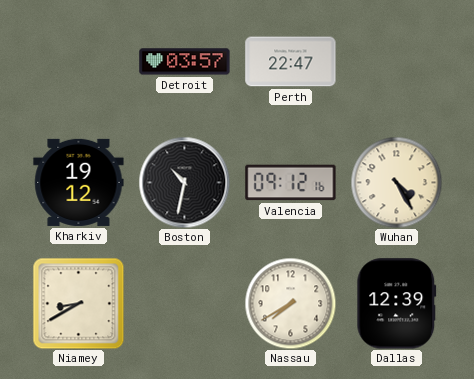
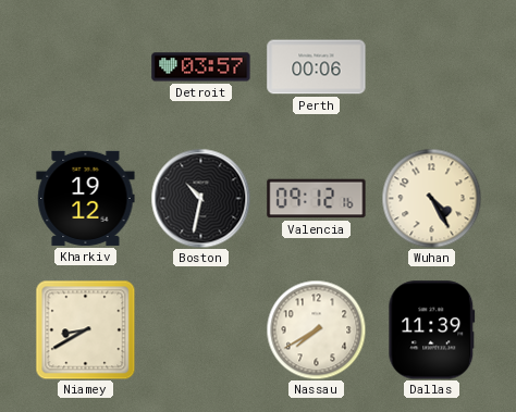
Perth: 22:47 -> 00:06
Dallas: 12:39 -> 11:39
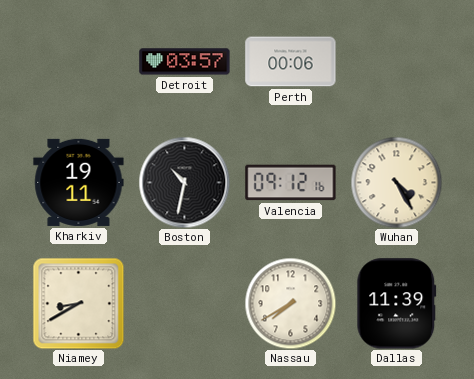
Kharkiv: 19:12 -> 19:11
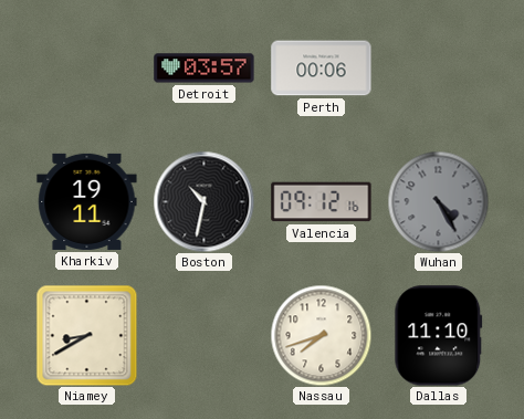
Wuhan dial: cream -> grey
Nassau: 7:40 -> 7:42
Dallas: 11:39 -> 11:10
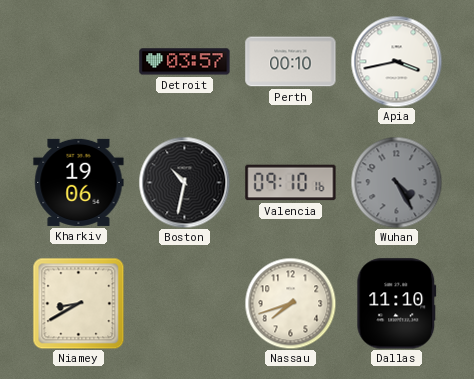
Perth: 00:06 -> 00:10
Apia: none -> 3:43
Kharkiv: 19:11 -> 19:06
Valencia: 09:12 -> 09:10
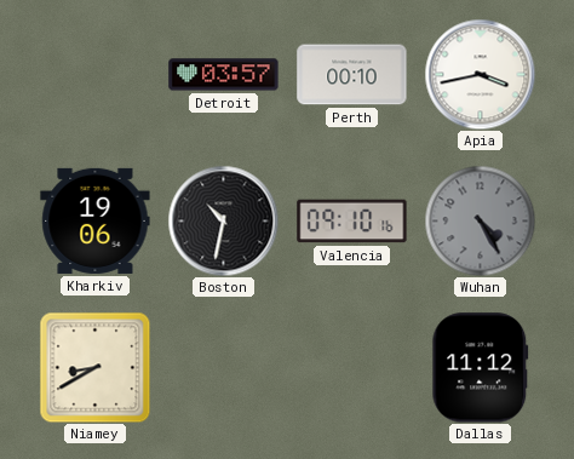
Nassau: 7:42 -> none
Dallas: 11:10 -> 11:12
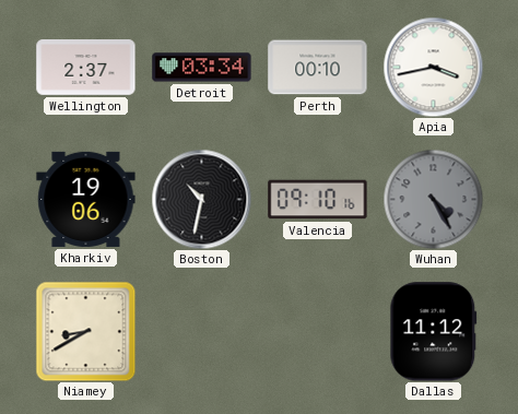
Wellington: none -> 2:37
Detroit: 03:57 -> 03:34
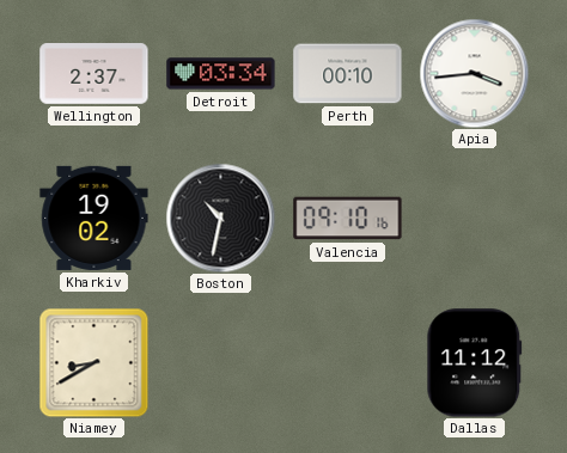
Apia: 3:43 -> 3:44
Kharkiv: 19:06 -> 19:02
Wuhan: 4:25 -> none
